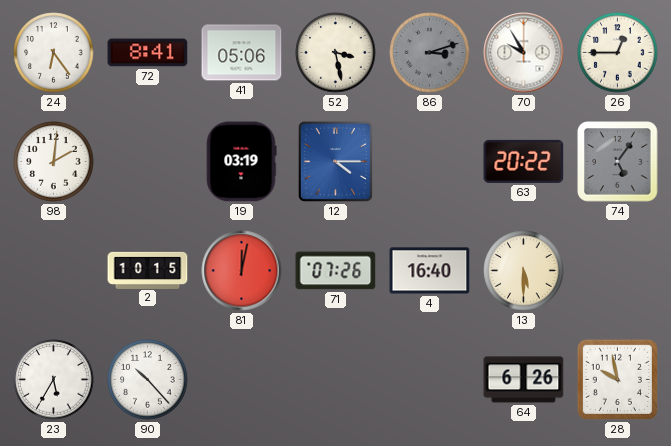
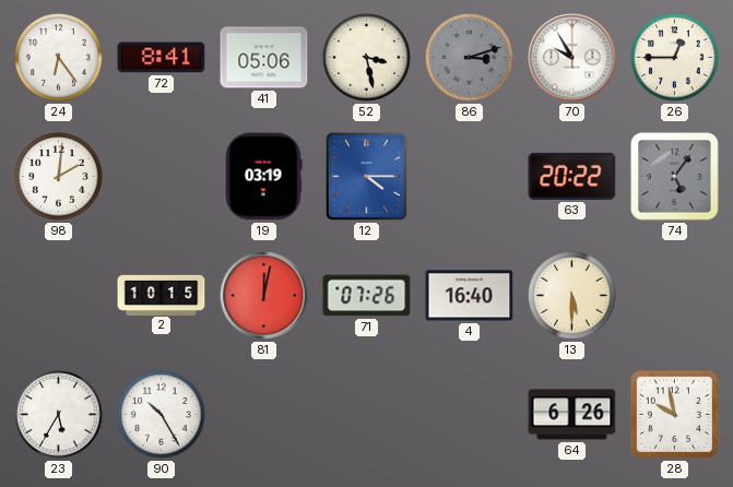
90: 10:23 -> 10:25
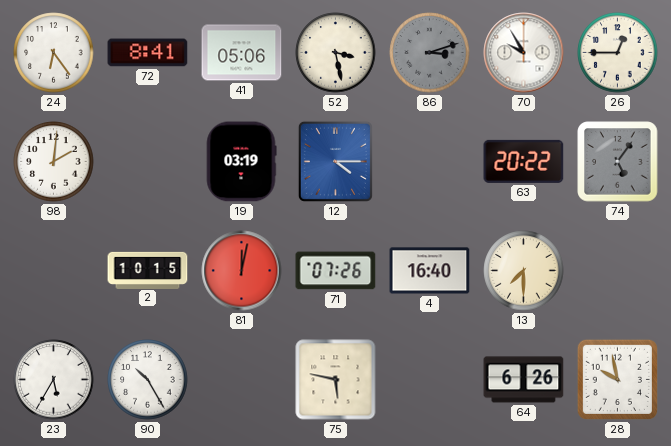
13: 5:30 -> 7:30
75: none -> 5:47
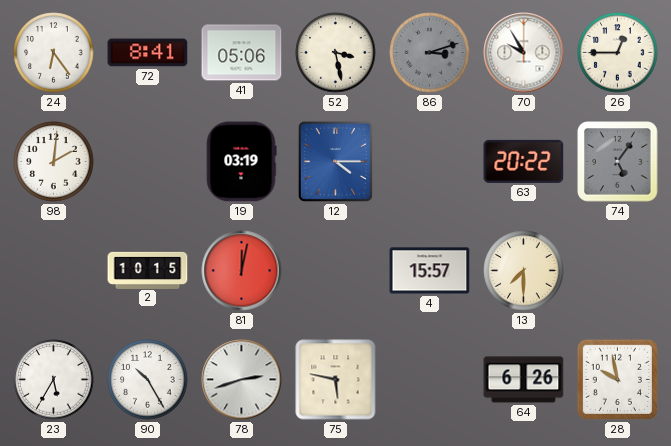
71: 07:26 -> none
4: 16:40 -> 15:57
78: none -> 2:42
